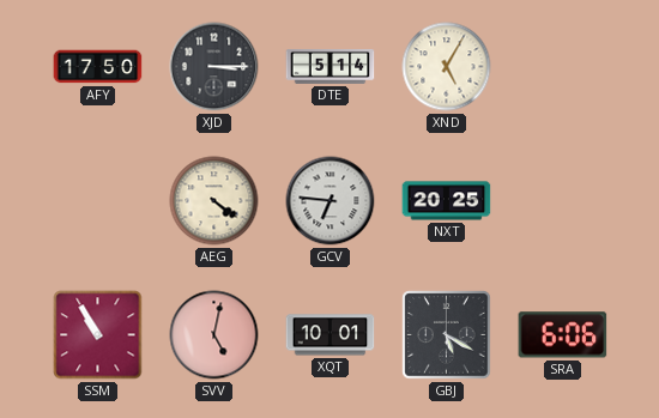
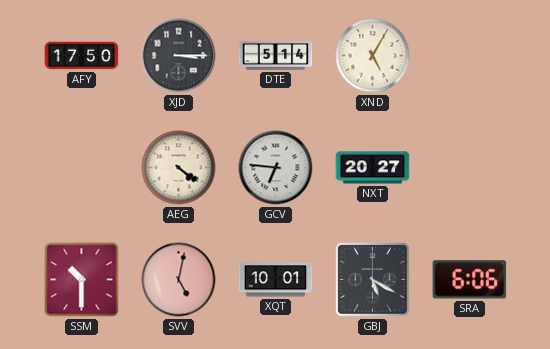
NXT: 20:25 -> 20:27
SSM: 10:55 -> 10:30
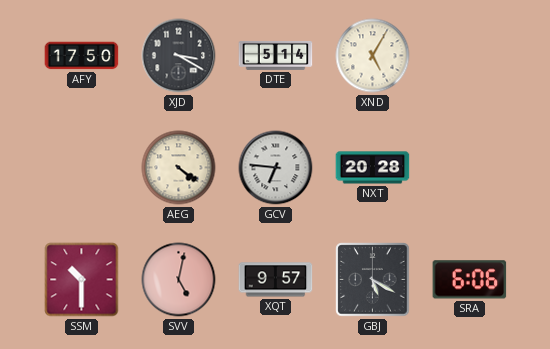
XJD: 3:15 -> 3:20
NXT: 20:27 -> 20:28
XQT: 10:01 -> 9:57
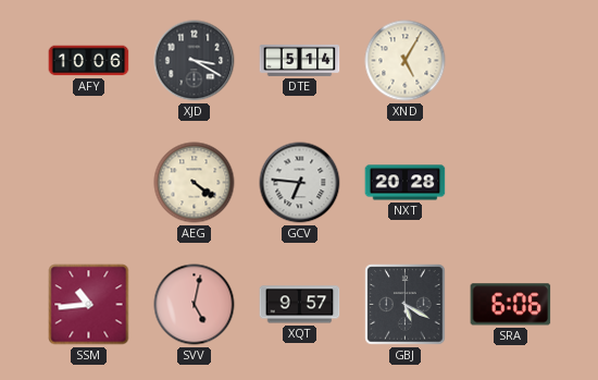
AFY: 17:50 -> 10:06
SSM: 10:30 -> 10:44
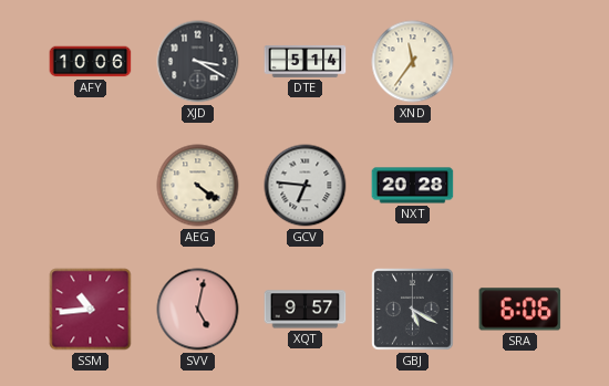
XND: 5:05 -> 11:36
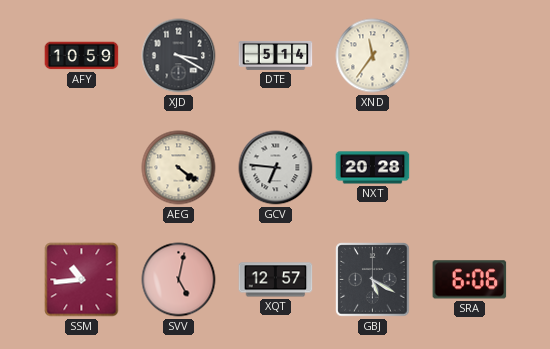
AFY: 10:06 -> 10:59
XQT: 9:57 -> 12:57
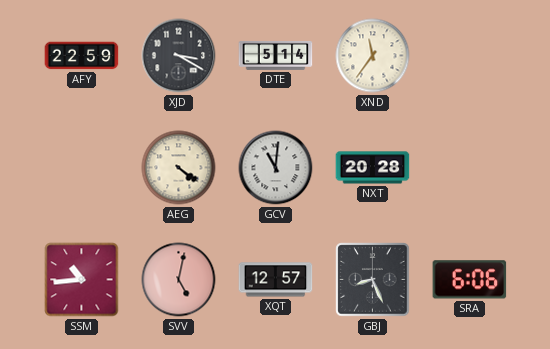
AFY: 10:59 -> 22:59
GCV: 6:46 -> 11:01
GBJ: 5:20 -> 8:26
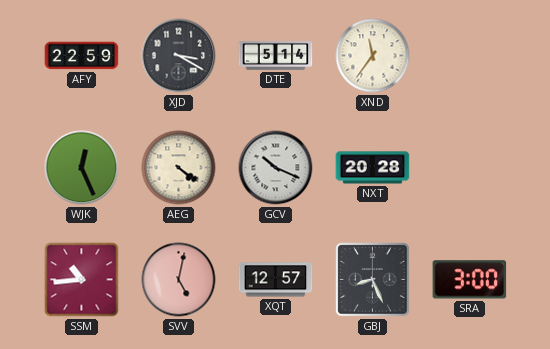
WJK: none -> 12:26
GCV: 11:01 -> 10:19
SRA: 6:06 -> 3:00
